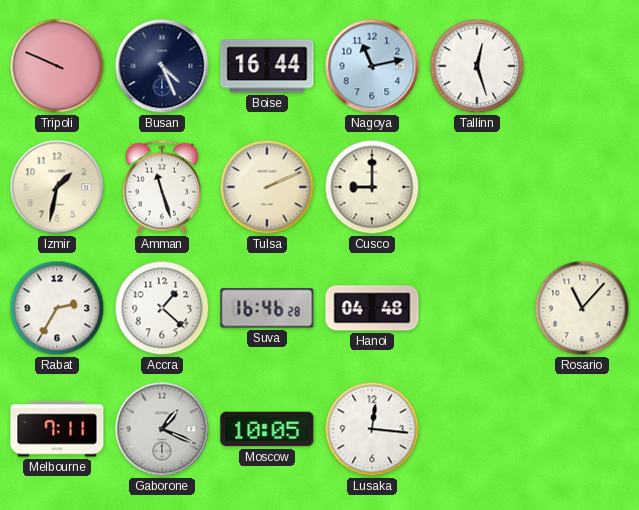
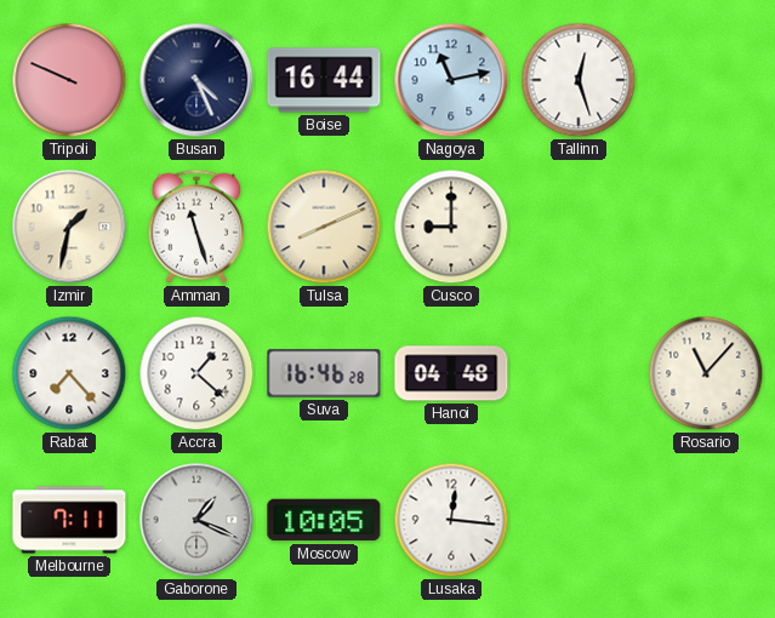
Tulsa: 2:11 -> 8:11
Rabat: 2:35 -> 7:23
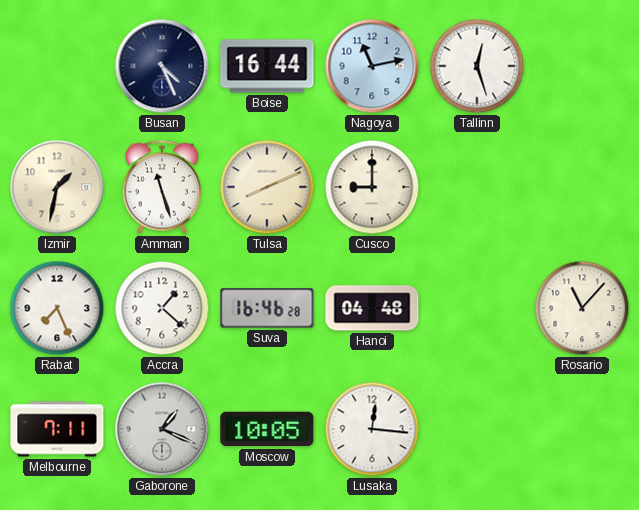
Tripoli: 9:49 -> none
Rabat: 7:23 -> 7:26
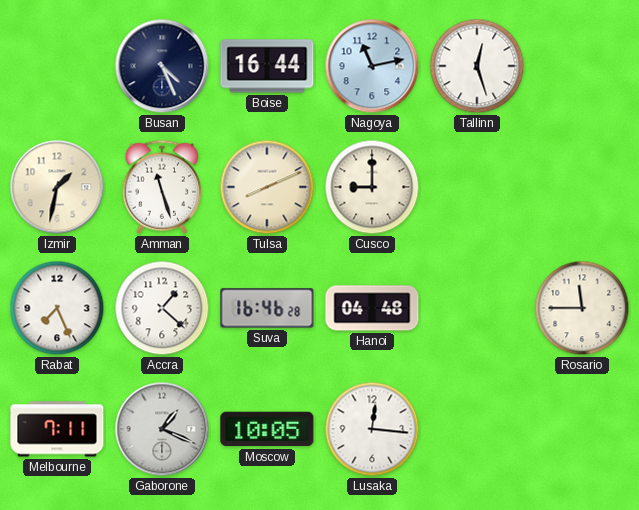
Rosario: 11:07 -> 11:45
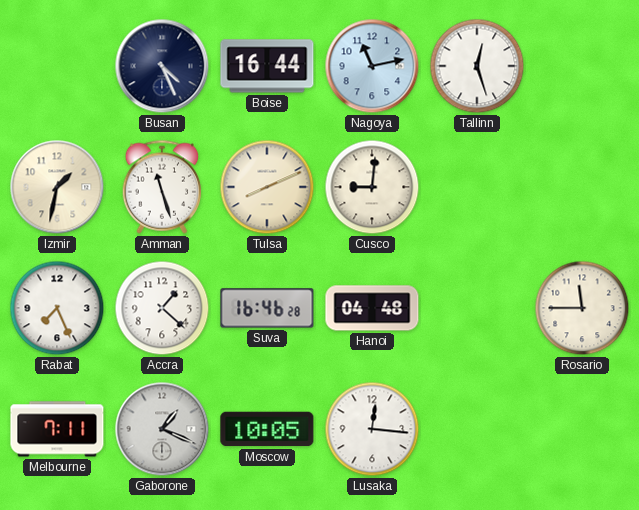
Cusco: 9:00 -> 9:01
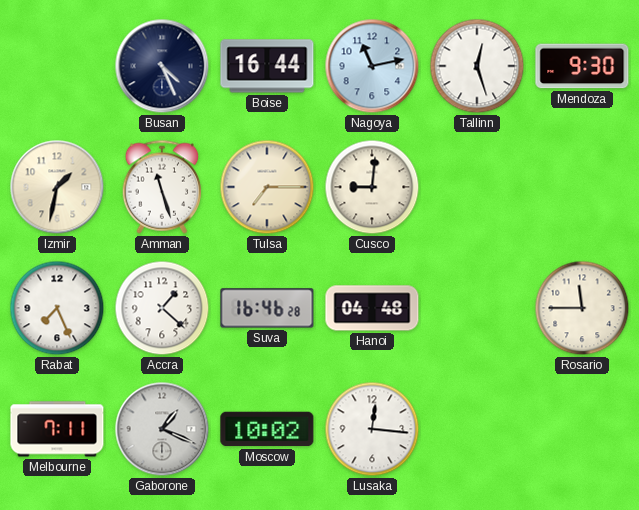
Mendoza: none -> 9:30
Tulsa: 8:11 -> 7:15
Moscow: 10:05 -> 10:02
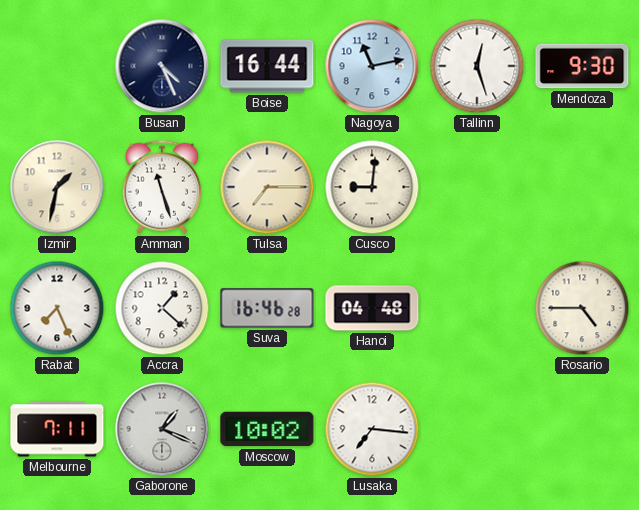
Rosario: 11:45 -> 4:45
Lusaka: 12:16 -> 7:16
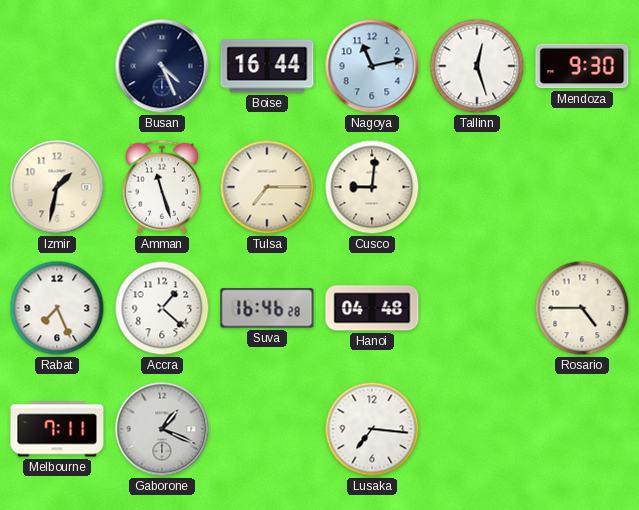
Moscow: 10:02 -> none
